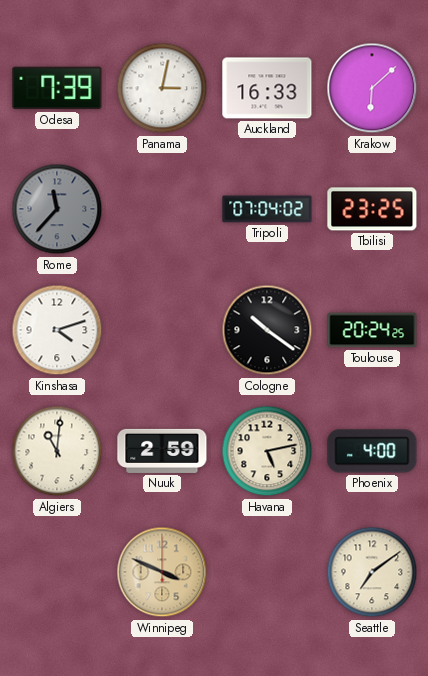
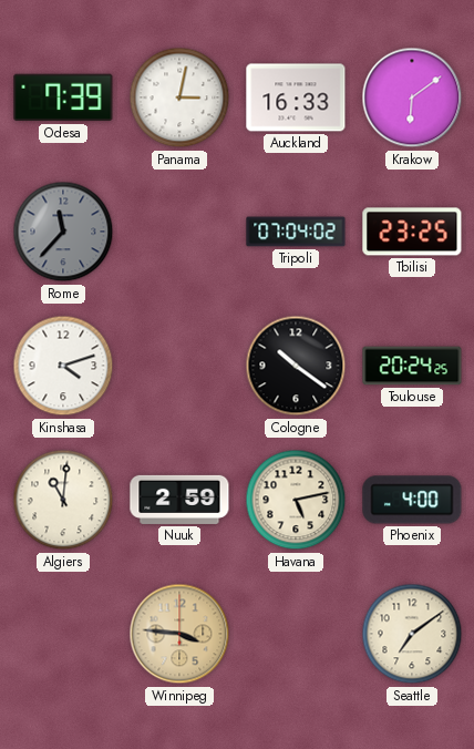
Krakow: 6:08 -> 6:09
Winnipeg: 3:49 -> 3:46
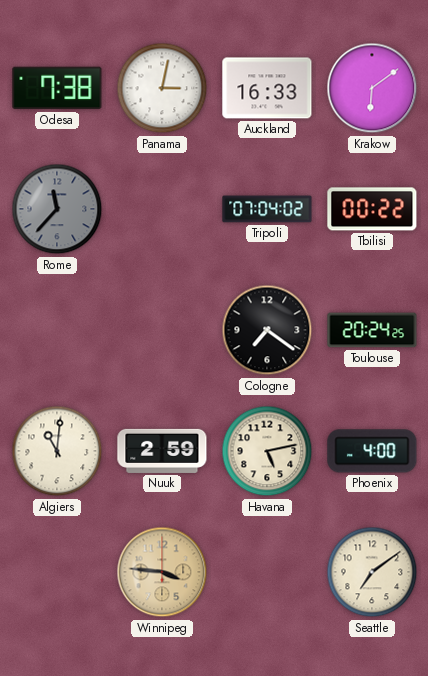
Odesa: 7:39 -> 7:38
Tbilisi: 23:25 -> 00:22
Kinshasa: 4:12 -> none
Cologne: 10:21 -> 7:21
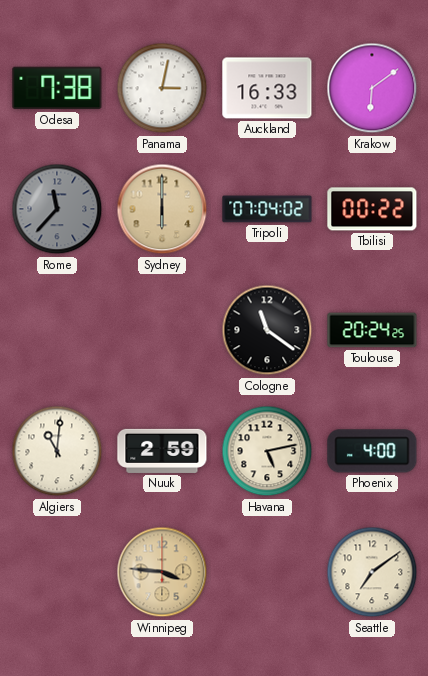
Sydney: none -> 6:00
Cologne: 7:21 -> 11:21
